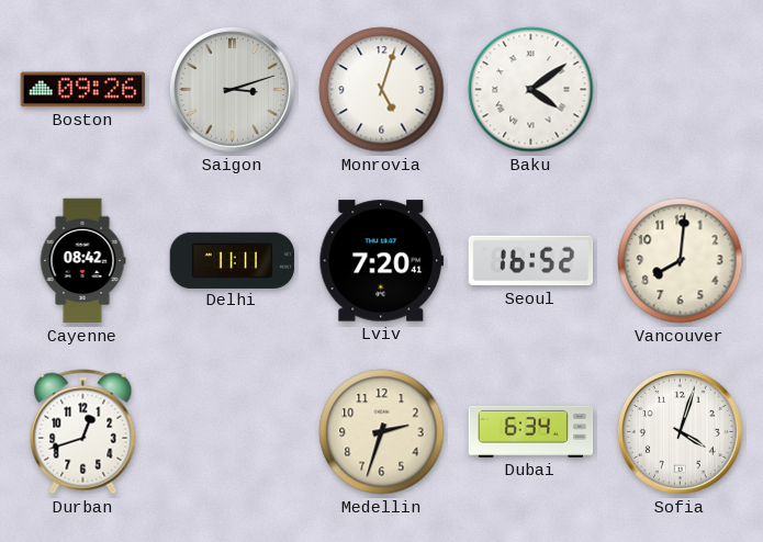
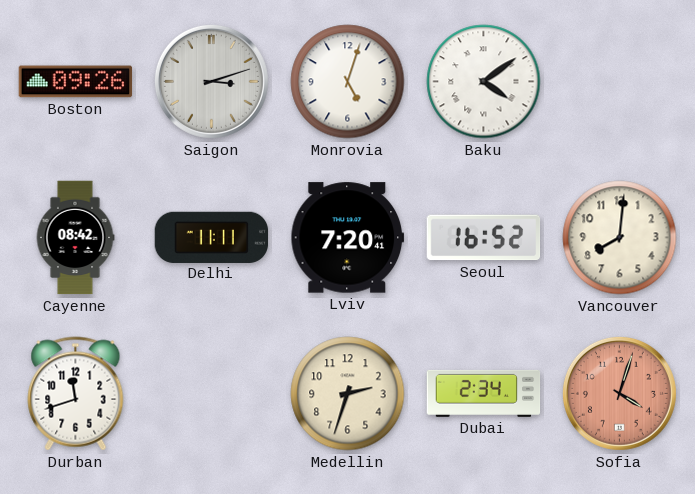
Durban: 12:42 -> 11:42
Dubai: 6:34 -> 2:34
Sofia dial: white -> salmon
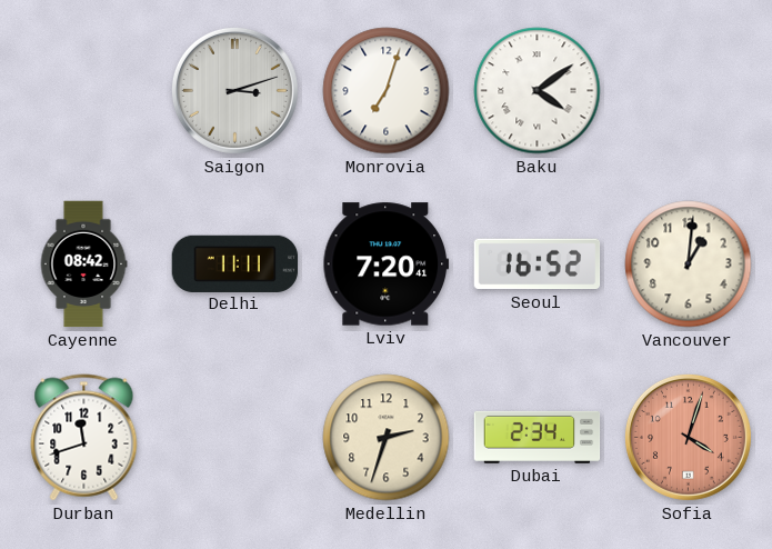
Boston: 09:26 -> none
Monrovia: 5:03 -> 7:03
Vancouver: 8:01 -> 1:01
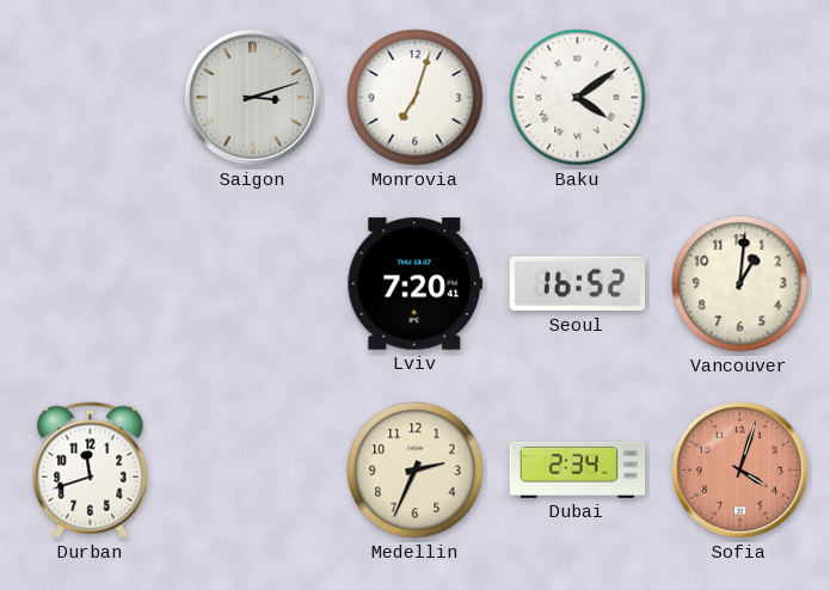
Cayenne: 08:42 -> none
Delhi: 11:11 -> none
Medellin: 2:33 -> 2:34
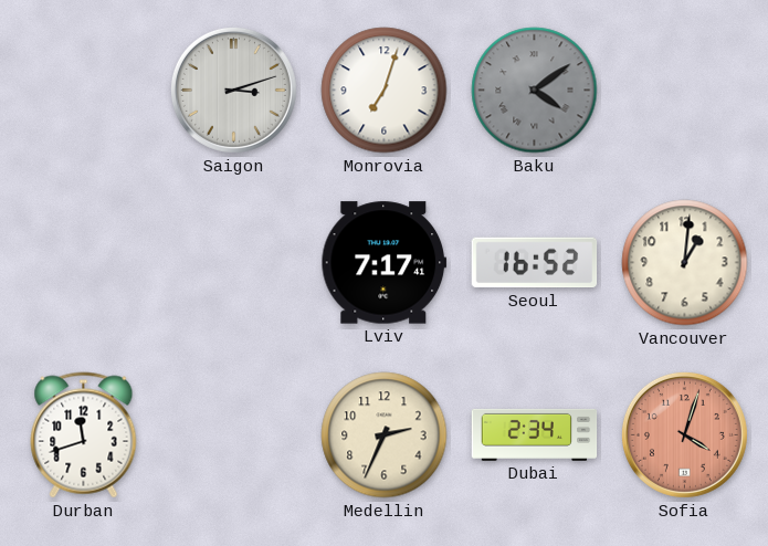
Baku dial: white -> grey
Lviv: 7:20 -> 7:17
